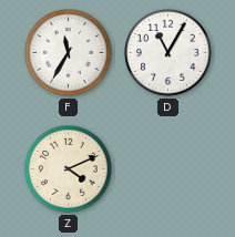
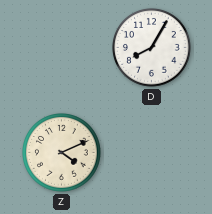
F: 11:35 -> none
D: 11:05 -> 8:05
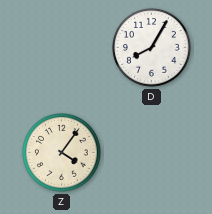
Z: 4:11 -> 4:06
